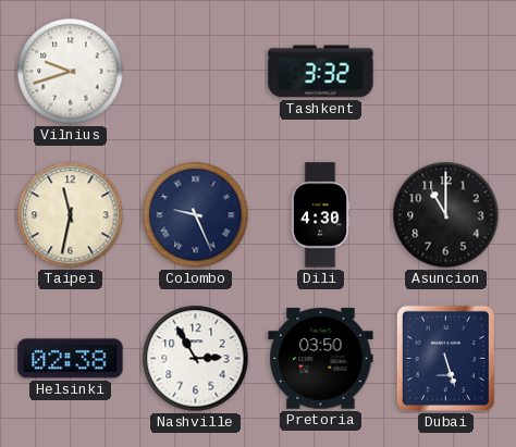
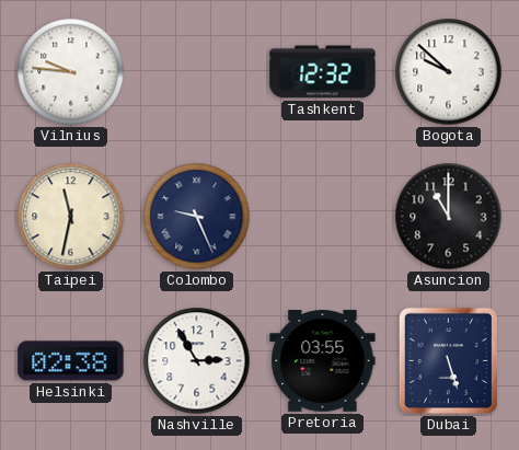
Vilnius: 9:42 -> 9:46
Tashkent: 3:32 -> 12:32
Bogota: none -> 9:52
Dili: 4:30 -> none
Pretoria: 03:50 -> 03:55
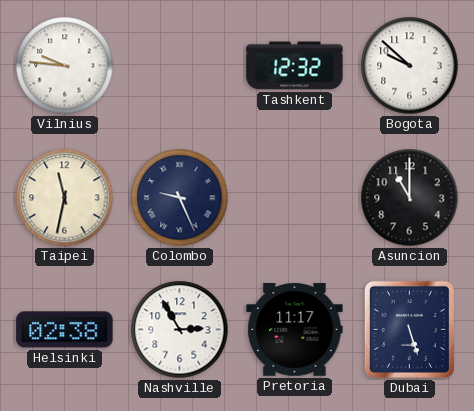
Pretoria: 03:55 -> 11:17
